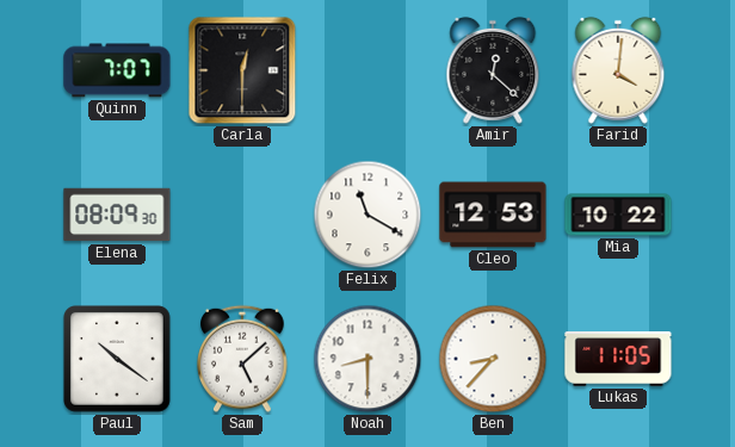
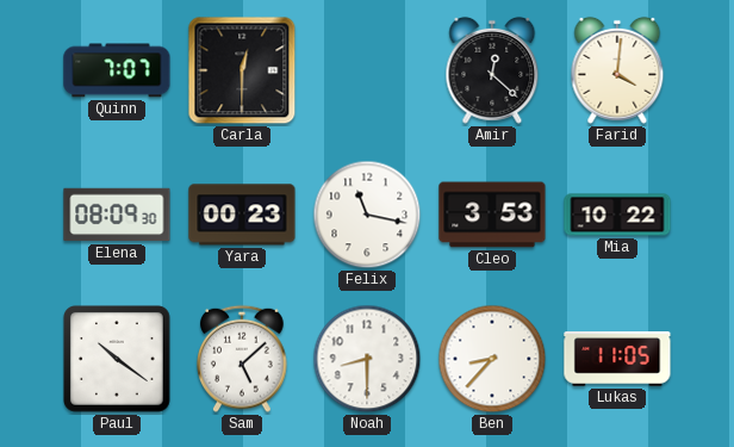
Yara: none -> 00:23
Felix: 11:20 -> 11:17
Cleo: 12:53 -> 3:53
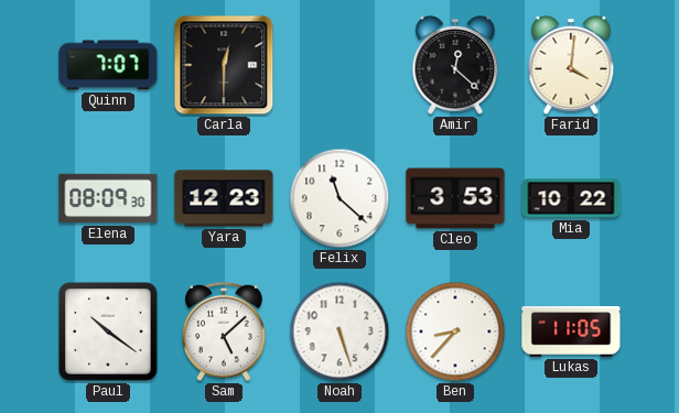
Yara: 00:23 -> 12:23
Felix: 11:17 -> 11:22
Noah: 8:30 -> 5:27
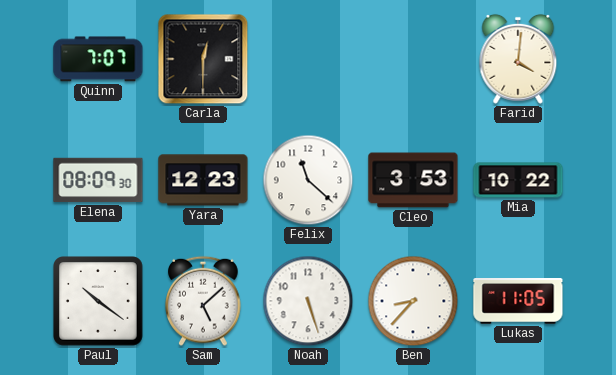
Amir: 12:22 -> none
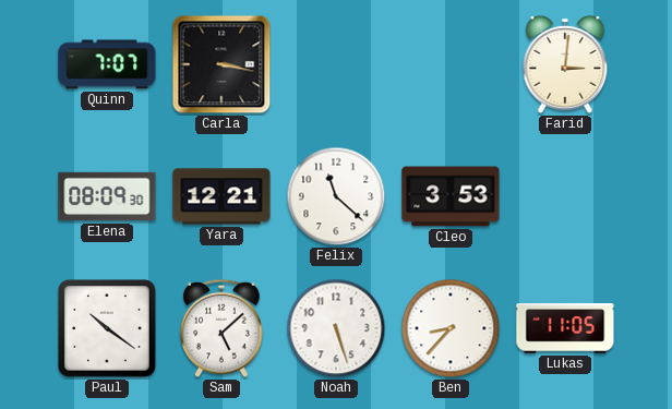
Carla: 12:30 -> 3:17
Farid: 4:01 -> 3:01
Yara: 12:23 -> 12:21
Mia: 10:22 -> none
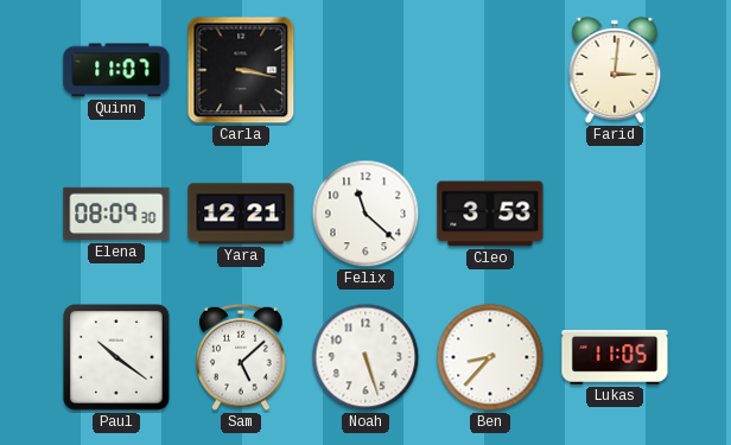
Quinn: 7:07 -> 11:07
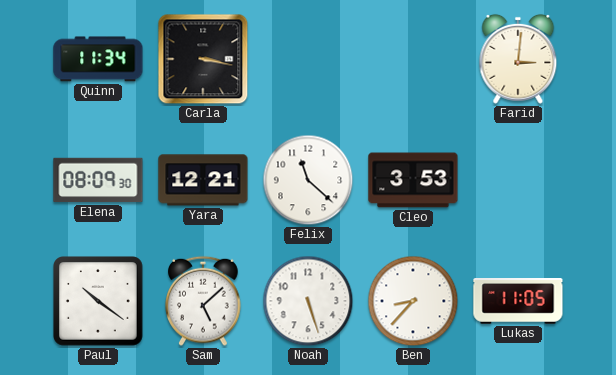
Quinn: 11:07 -> 11:34
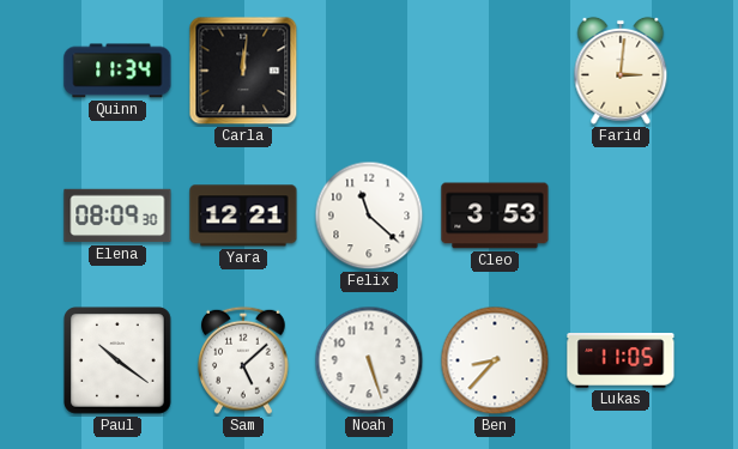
Carla: 3:17 -> 12:01
